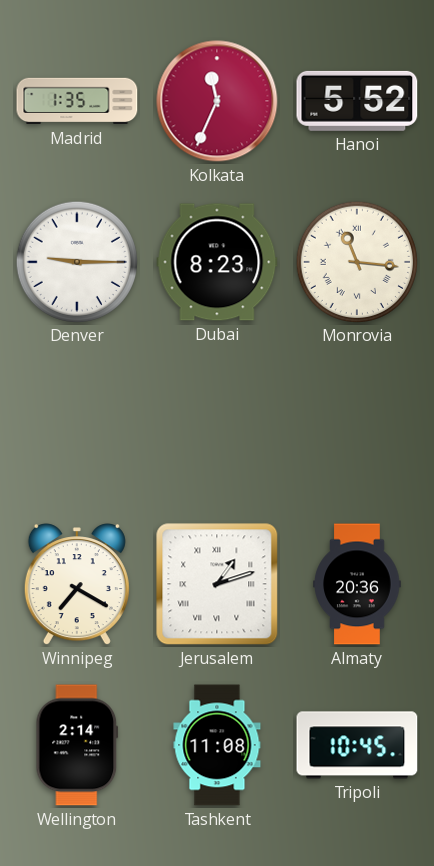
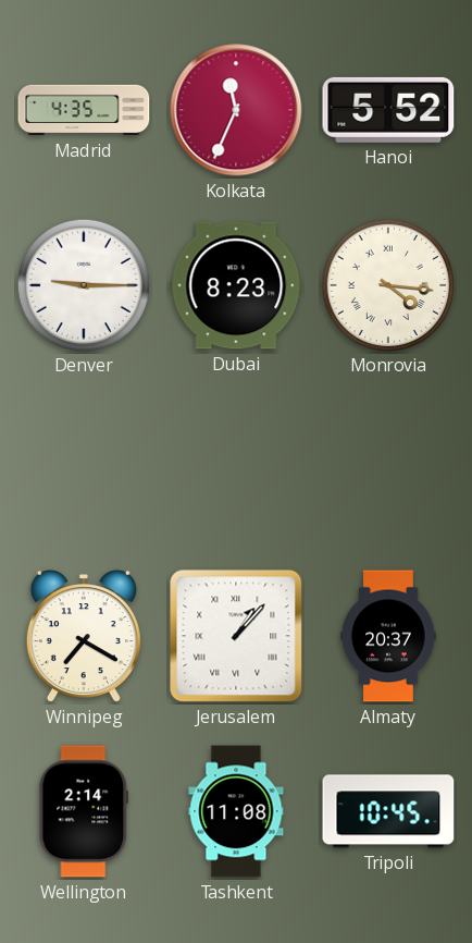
Madrid: 1:35 -> 4:35
Monrovia: 11:16 -> 4:16
Jerusalem: 1:12 -> 1:07
Almaty: 20:36 -> 20:37
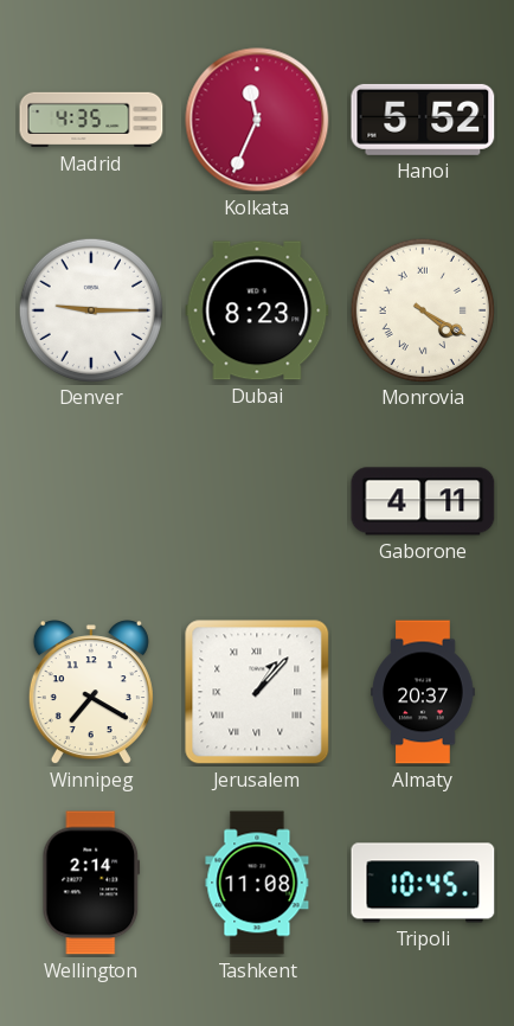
Monrovia: 4:16 -> 4:20
Gaborone: none -> 4:11
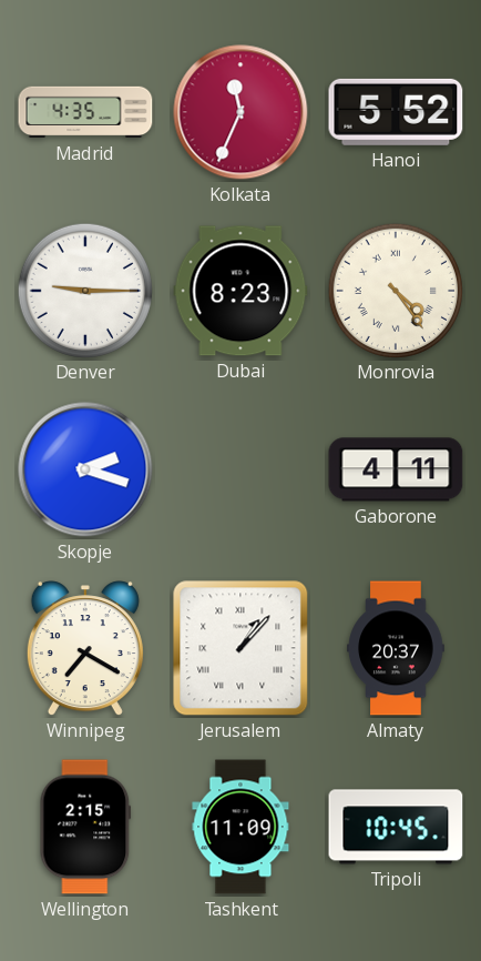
Monrovia: 4:20 -> 4:24
Skopje: none -> 2:18
Wellington: 2:14 -> 2:15
Tashkent: 11:08 -> 11:09
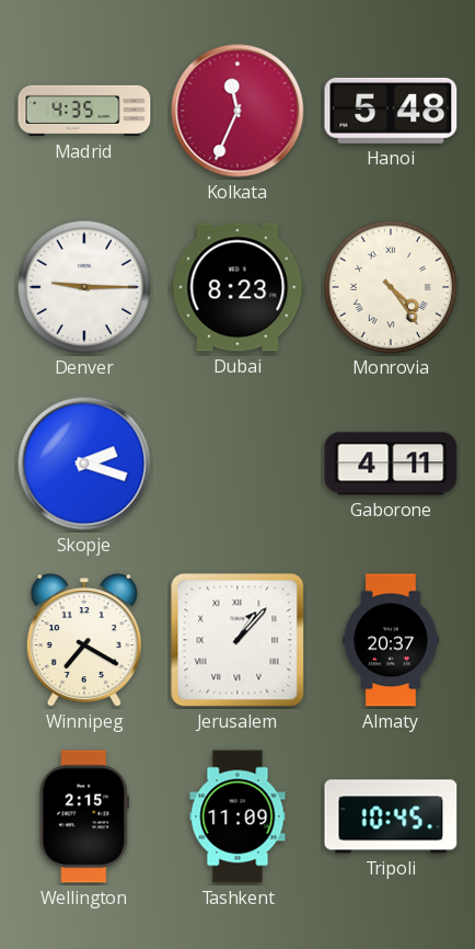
Hanoi: 5:52 -> 5:48
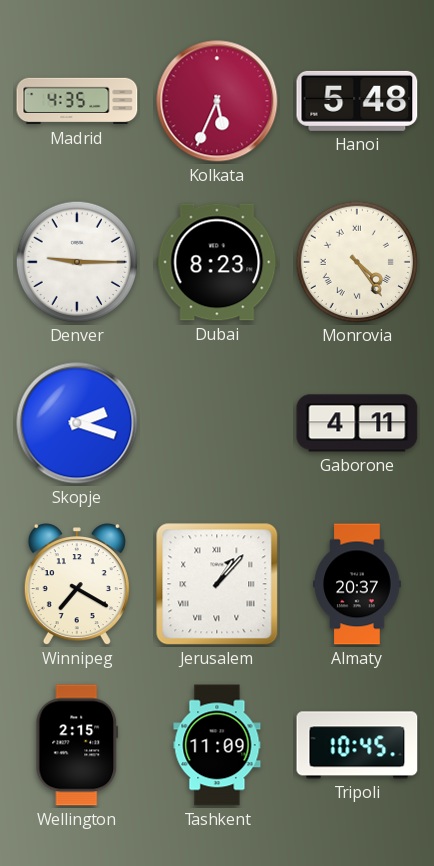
Kolkata: 11:34 -> 5:34
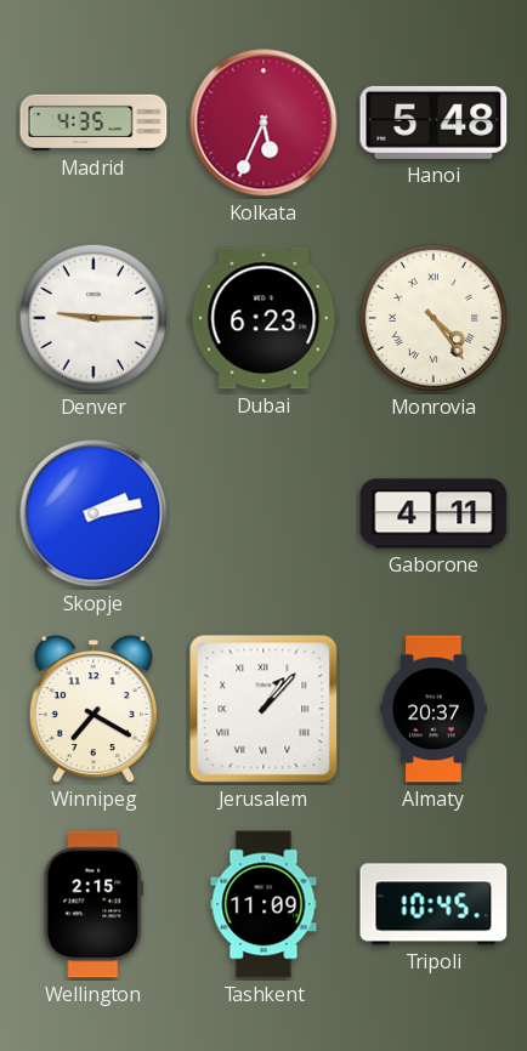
Dubai: 8:23 -> 6:23
Skopje: 2:18 -> 2:13
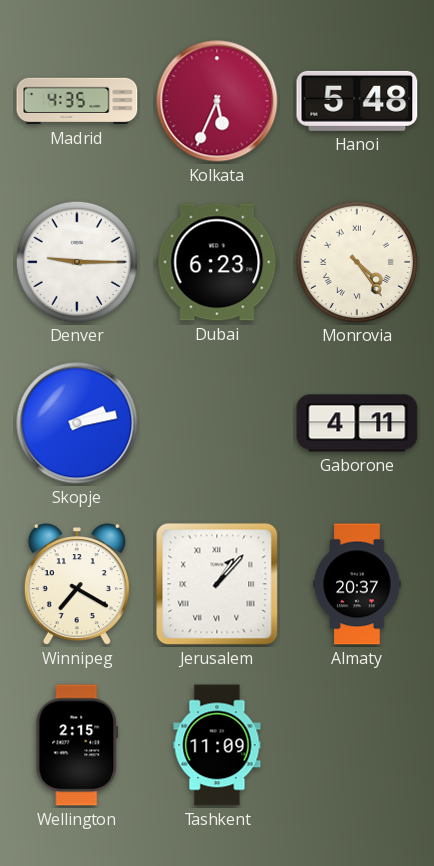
Tripoli: 10:45 -> none
